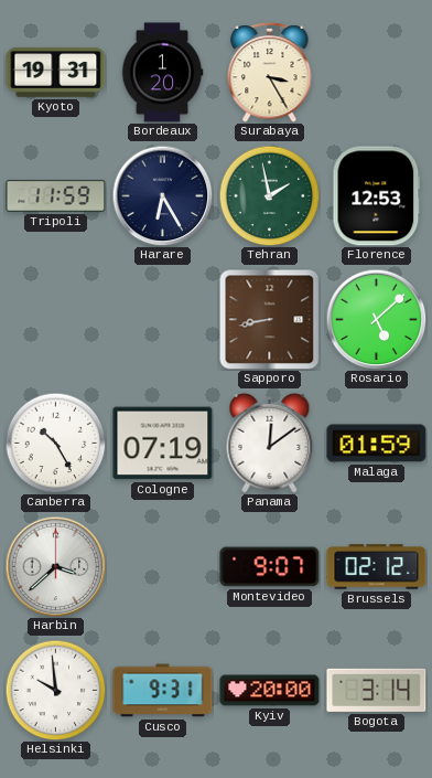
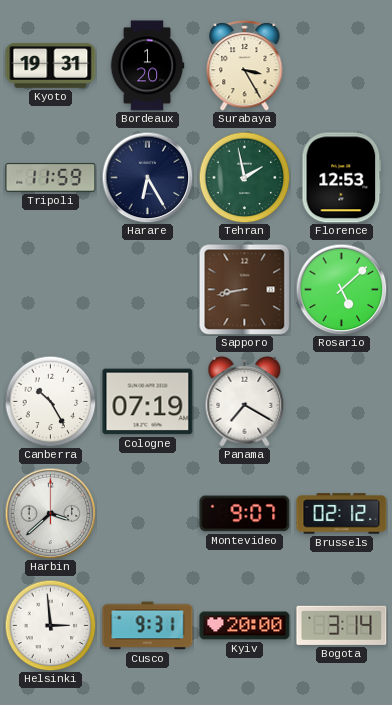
Panama: 12:09 -> 7:20
Malaga: 01:59 -> none
Helsinki: 9:59 -> 2:59
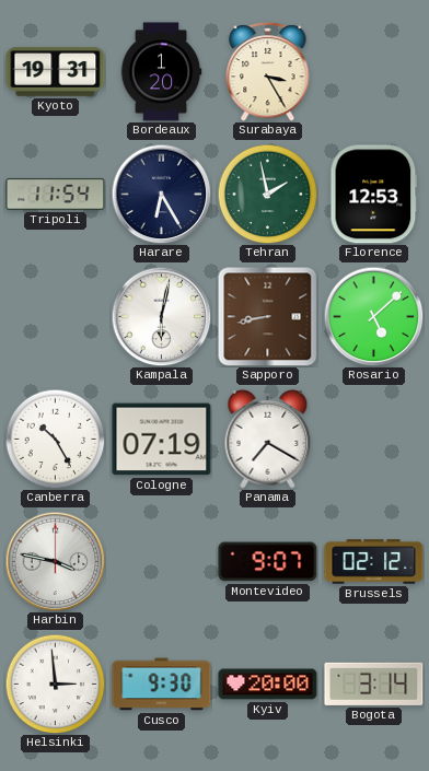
Tripoli: 11:59 -> 11:54
Kampala: none -> 6:02
Harbin: 3:38 -> 3:47
Cusco: 9:31 -> 9:30
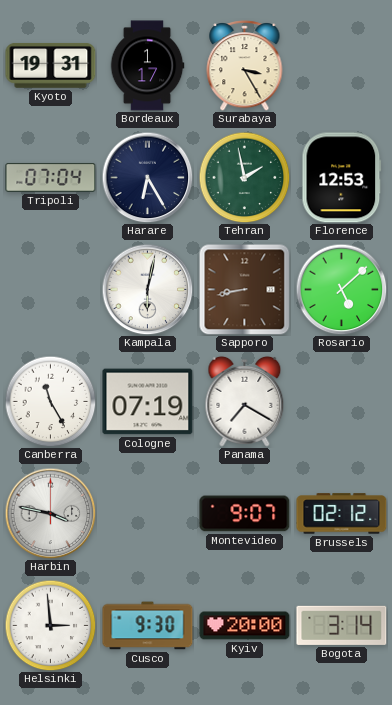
Bordeaux: 1:20 -> 1:17
Tripoli: 11:54 -> 07:04
Canberra: 10:25 -> 11:25
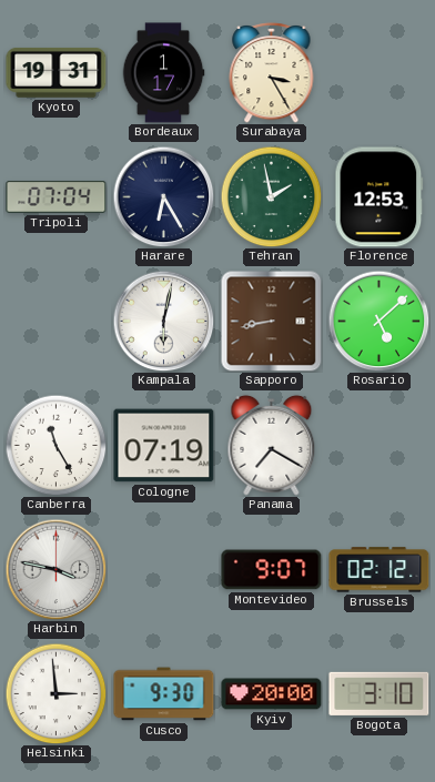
Bogota: 3:14 -> 3:10
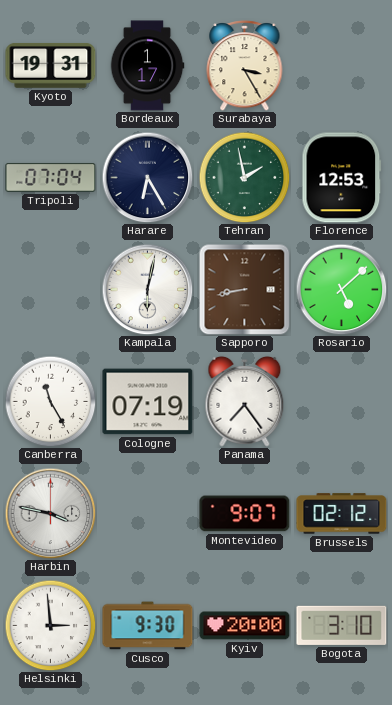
Panama: 7:20 -> 7:24
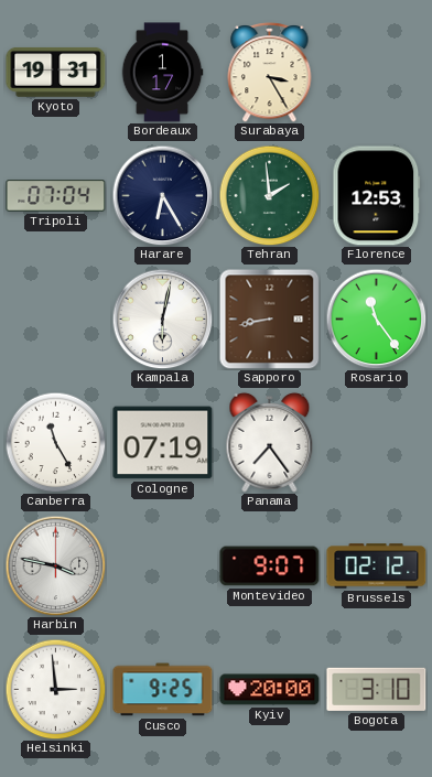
Tehran: 1:58 -> 1:59
Rosario: 5:08 -> 11:24
Cusco: 9:30 -> 9:25
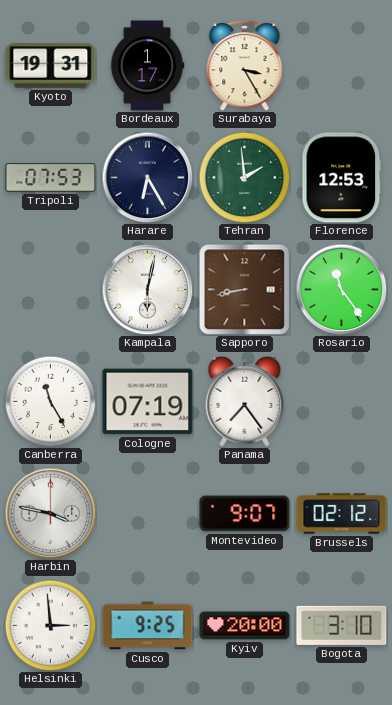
Tripoli: 07:04 -> 07:53
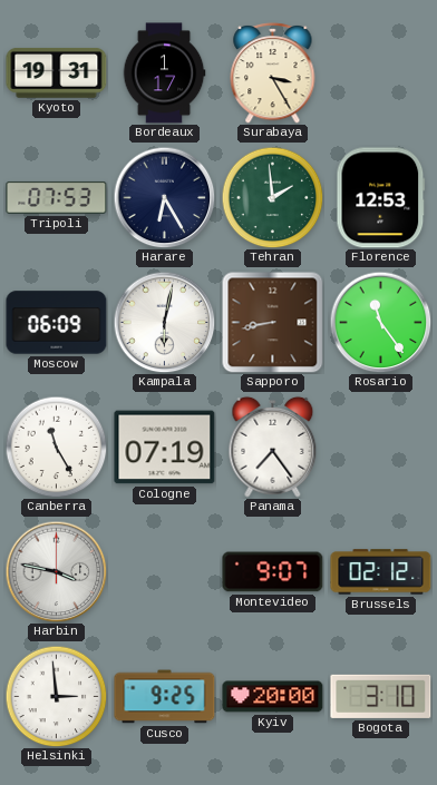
Moscow: none -> 06:09
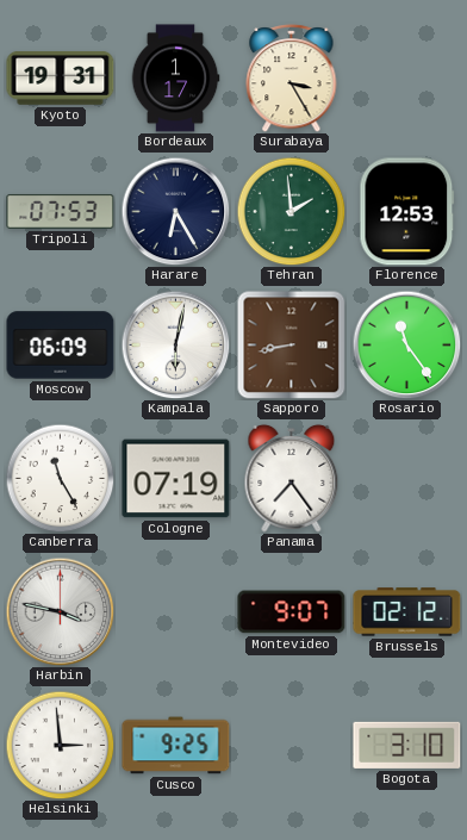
Kyiv: 20:00 -> none
